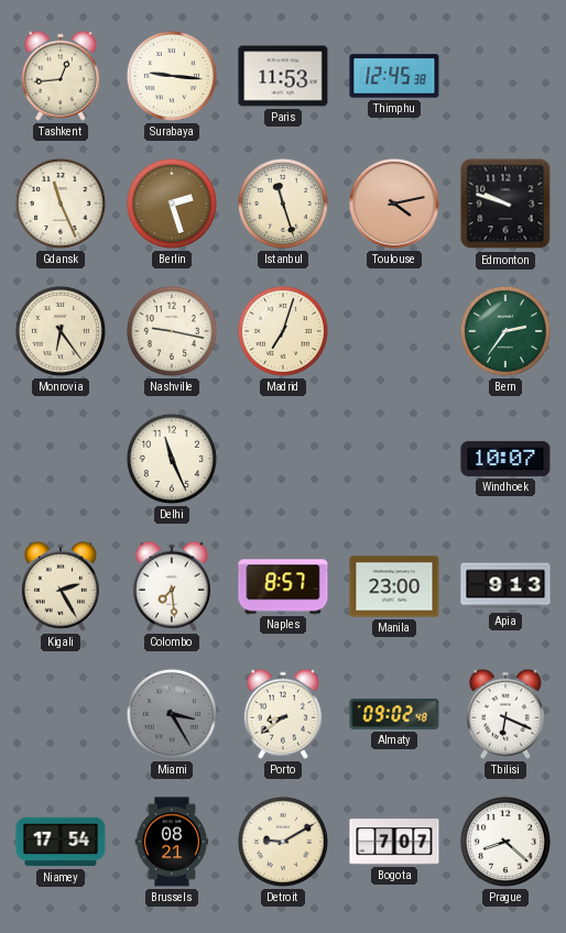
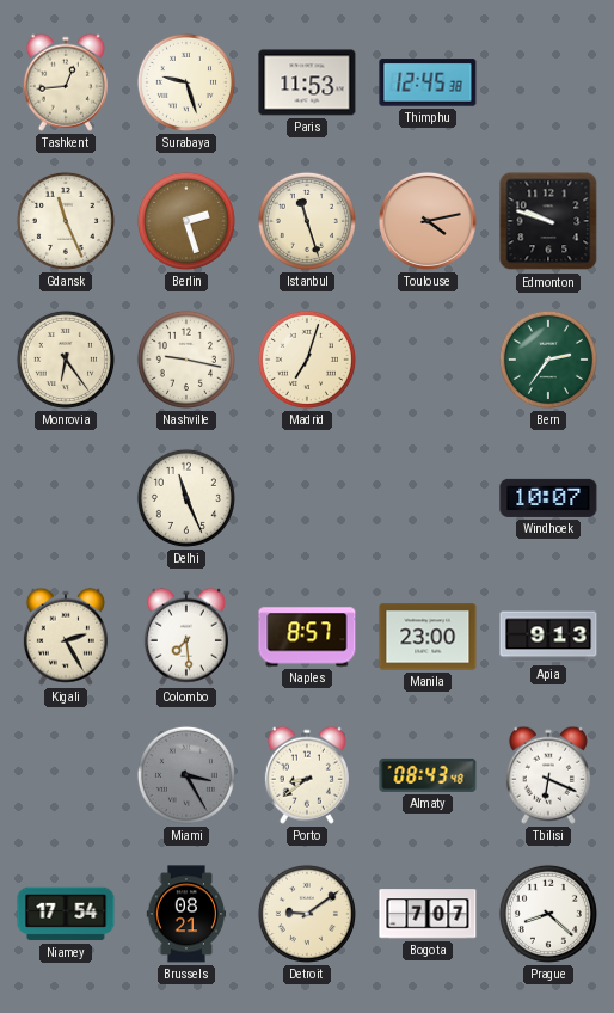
Surabaya: 9:16 -> 9:27
Almaty: 09:02 -> 08:43
Detroit: 9:10 -> 9:09
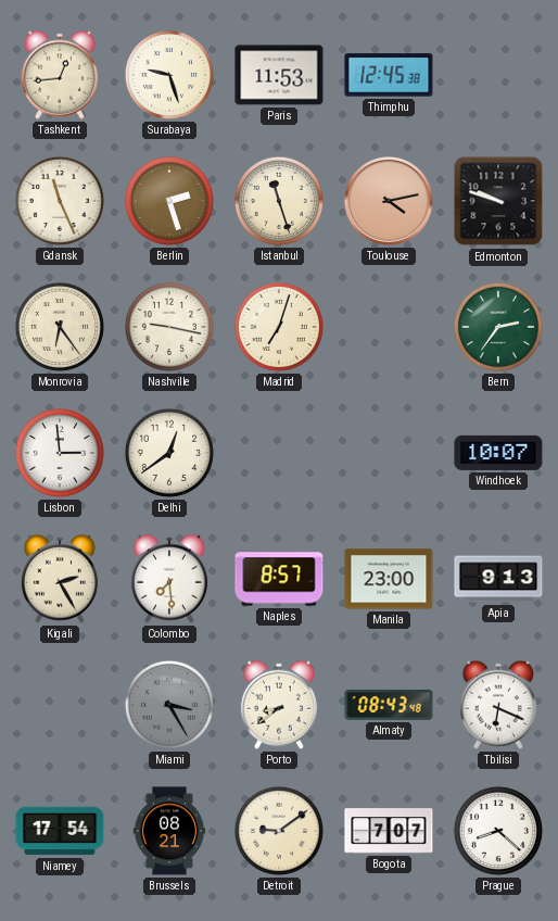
Lisbon: none -> 2:59
Delhi: 11:26 -> 12:39
